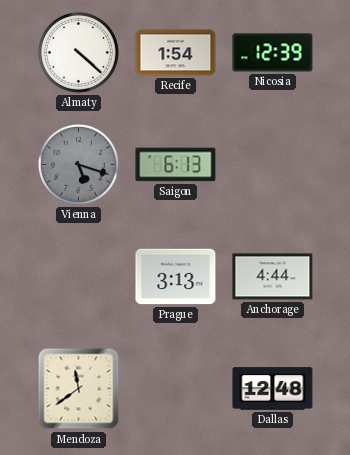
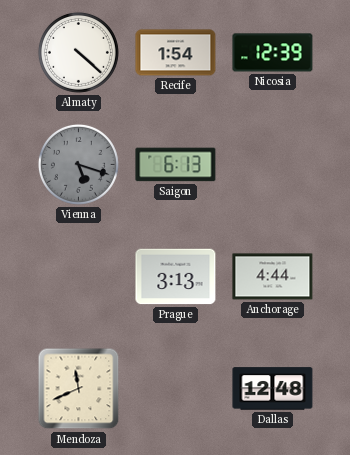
Mendoza: 11:39 -> 11:41
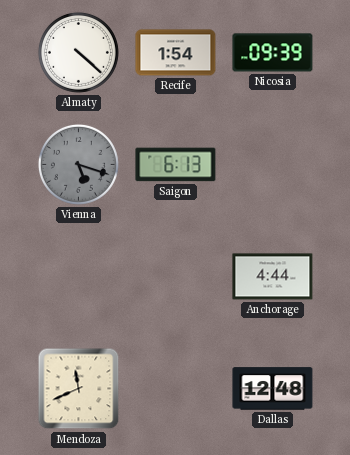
Nicosia: 12:39 -> 09:39
Prague: 3:13 -> none
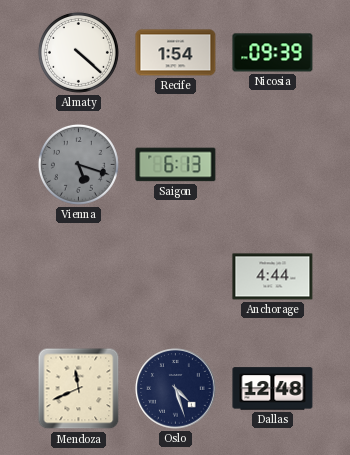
Oslo: none -> 4:27
